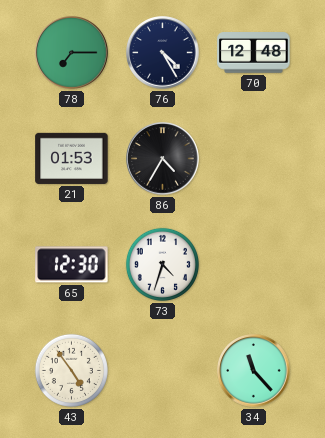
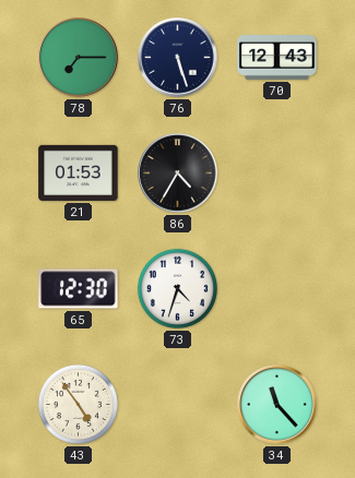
76: 4:25 -> 5:27
70: 12:48 -> 12:43
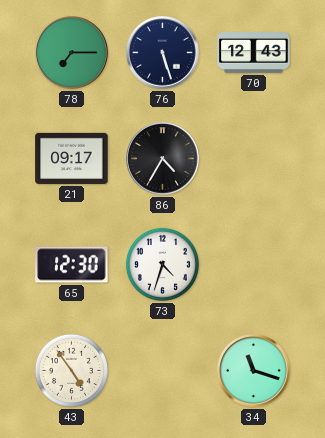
21: 01:53 -> 09:17
34: 11:23 -> 11:18
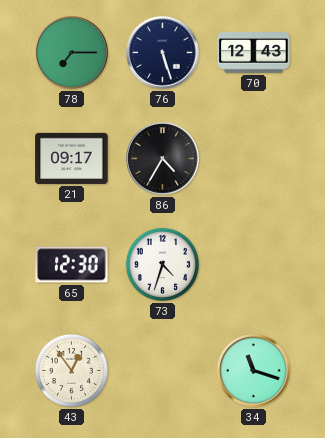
43: 4:54 -> 12:54
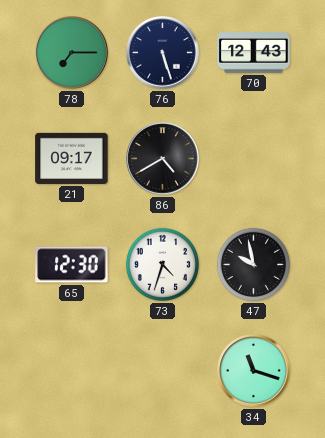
86: 4:35 -> 4:40
47: none -> 9:58
43: 12:54 -> none
